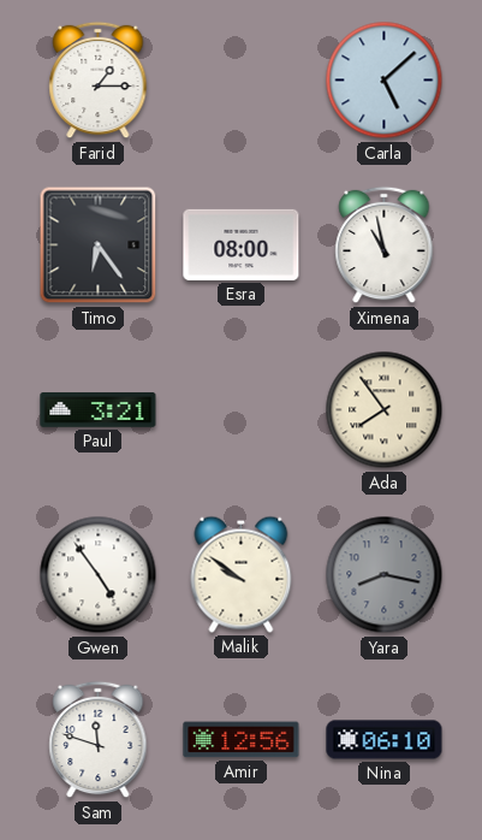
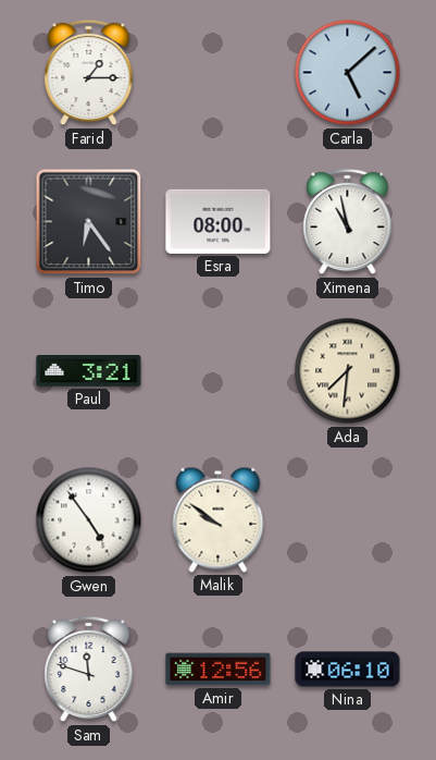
Ada: 7:54 -> 7:31
Yara: 8:17 -> none
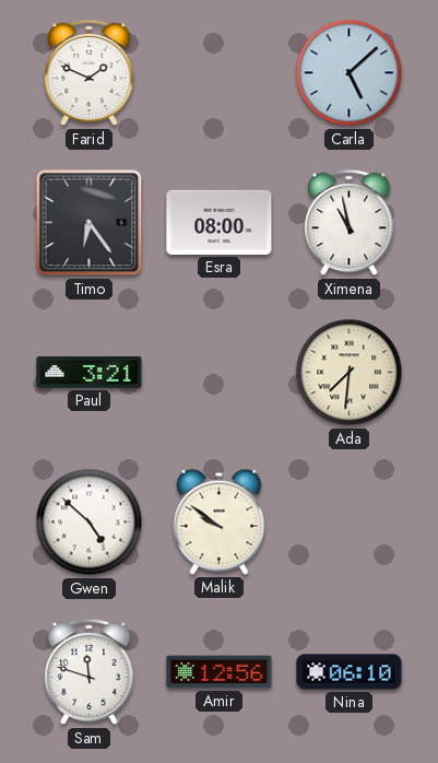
Farid: 1:15 -> 1:49
Gwen: 4:54 -> 4:52
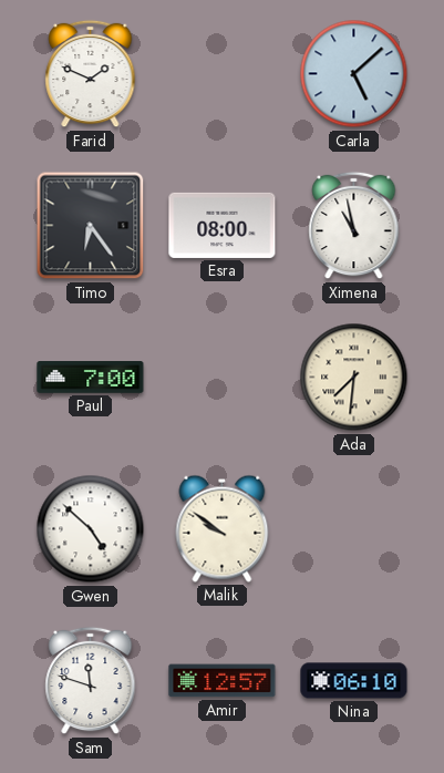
Paul: 3:21 -> 7:00
Amir: 12:56 -> 12:57
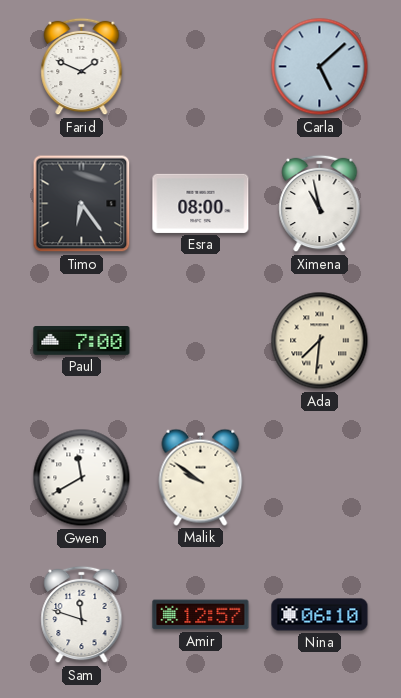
Gwen: 4:52 -> 11:40
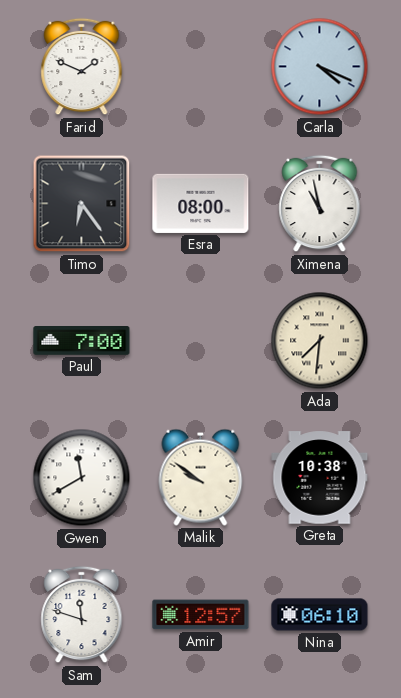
Carla: 5:08 -> 4:19
Greta: none -> 10:38
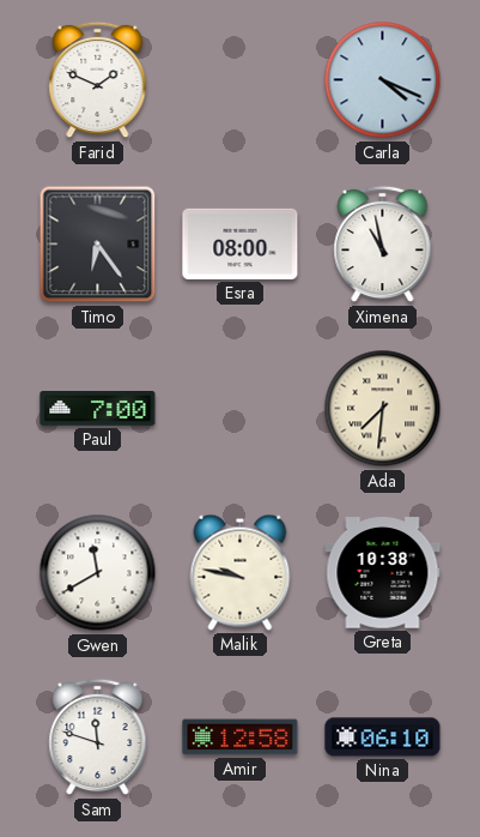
Malik: 9:51 -> 9:47
Amir: 12:57 -> 12:58
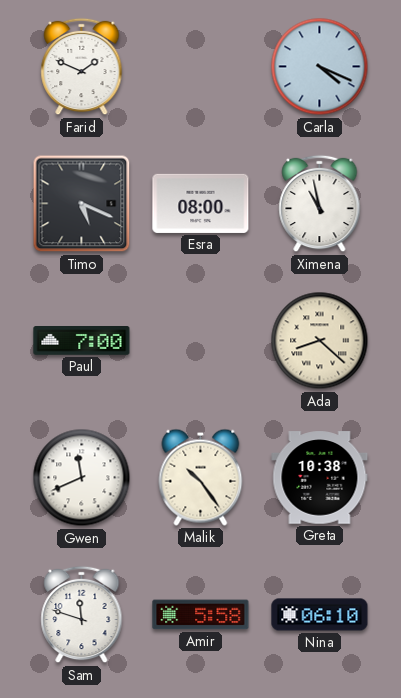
Timo: 6:24 -> 5:19
Ada: 7:31 -> 8:22
Gwen: 11:40 -> 11:41
Malik: 9:47 -> 10:24
Amir: 12:58 -> 5:58
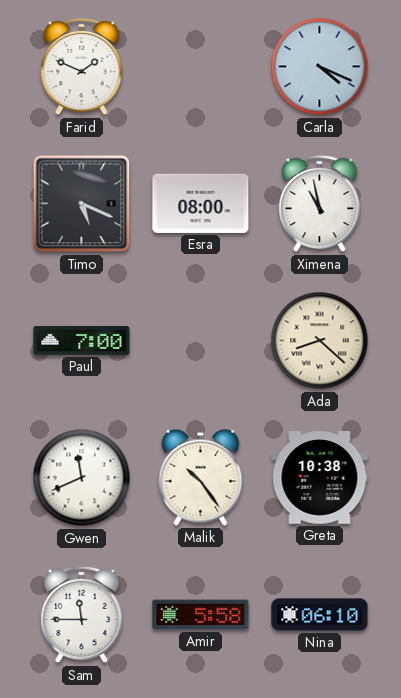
Sam: 11:48 -> 11:45
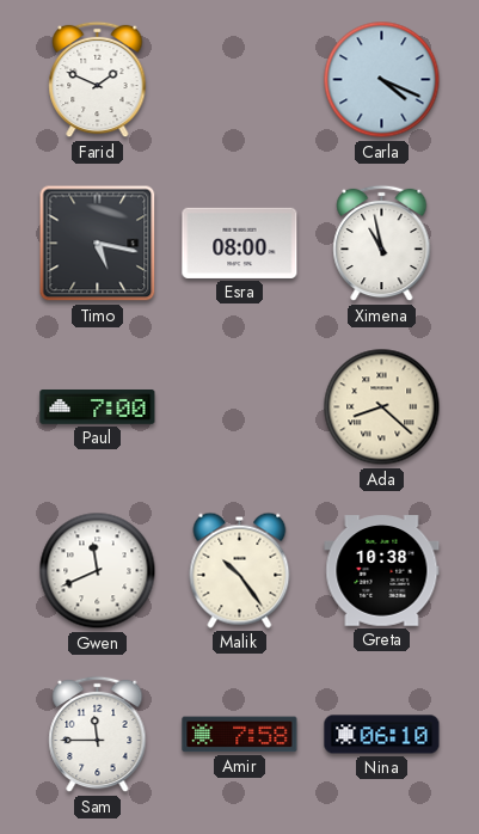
Timo: 5:19 -> 5:17
Amir: 5:58 -> 7:58
